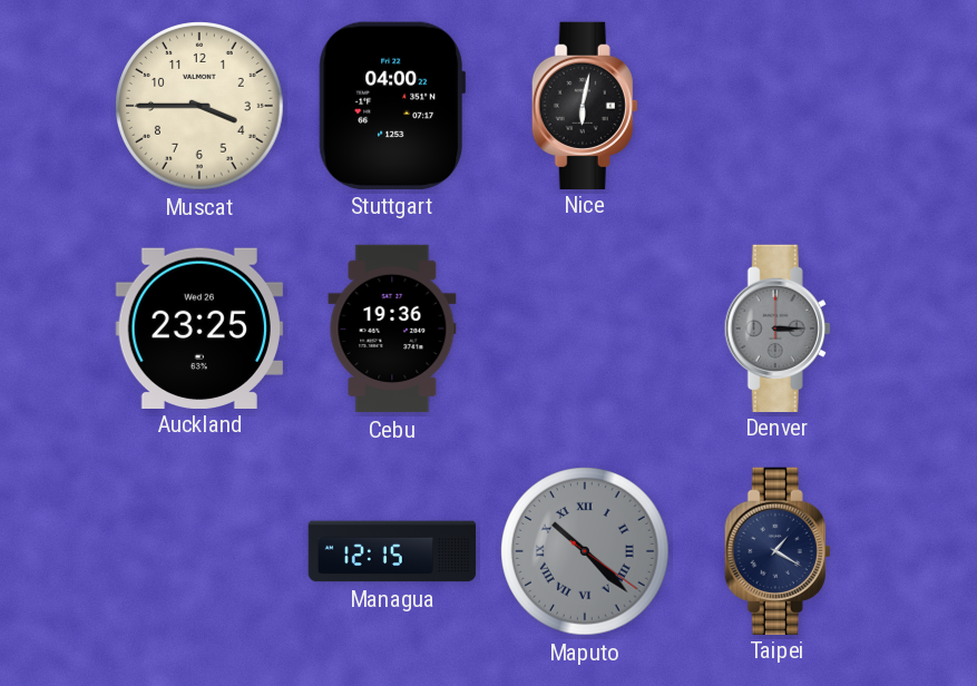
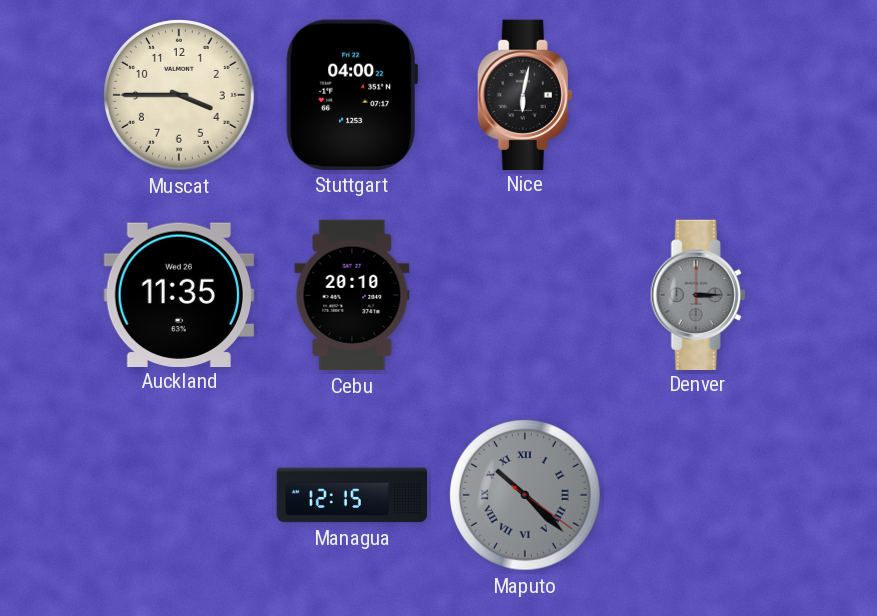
Auckland: 23:25 -> 11:35
Cebu: 19:36 -> 20:10
Taipei: 1:20 -> none
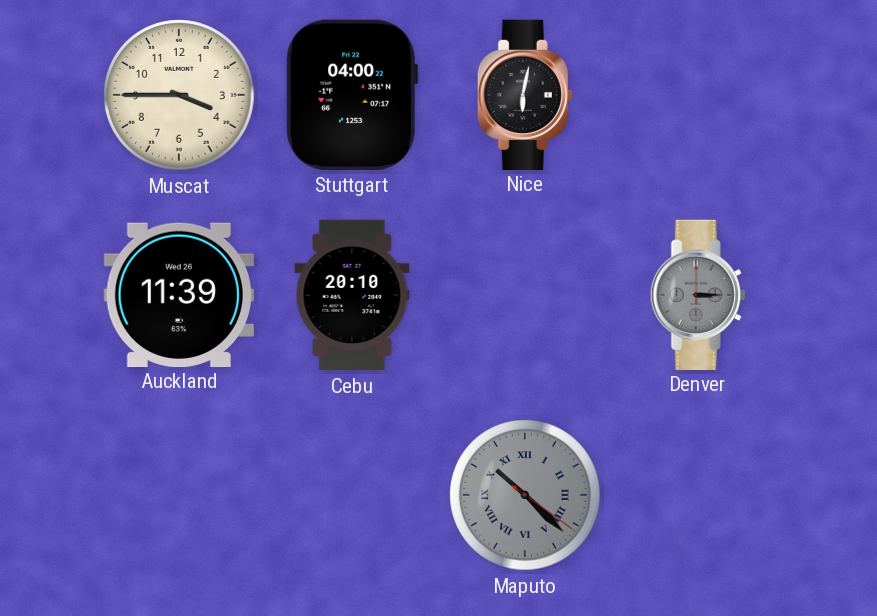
Auckland: 11:35 -> 11:39
Managua: 12:15 -> none
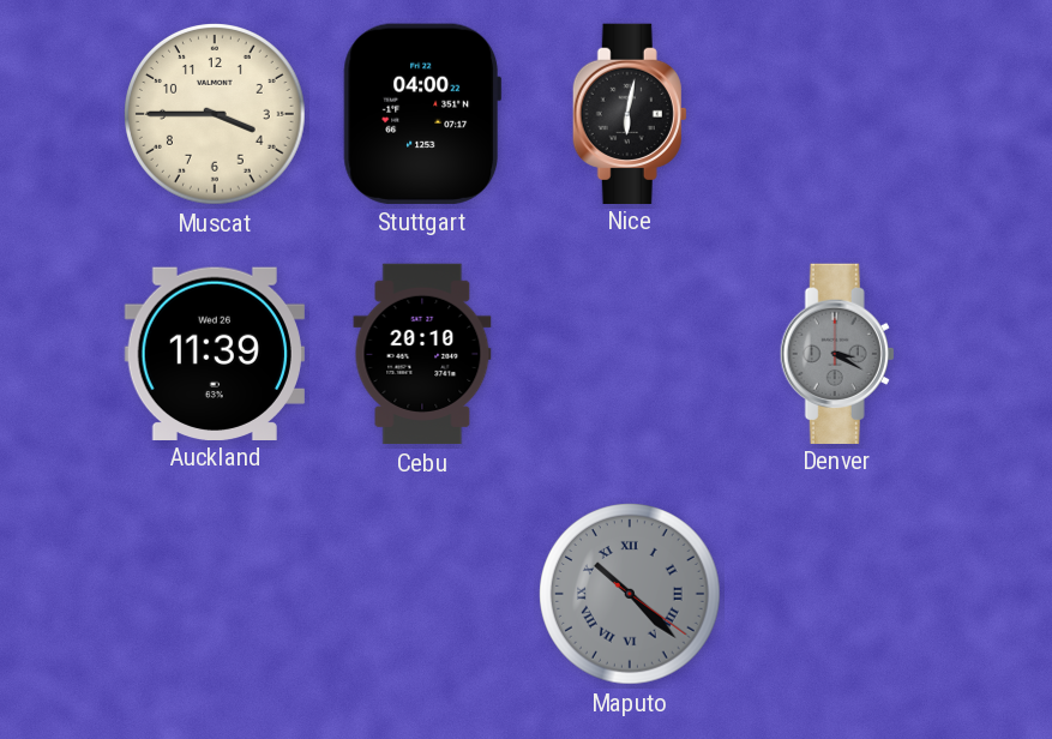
Denver: 3:15 -> 3:20
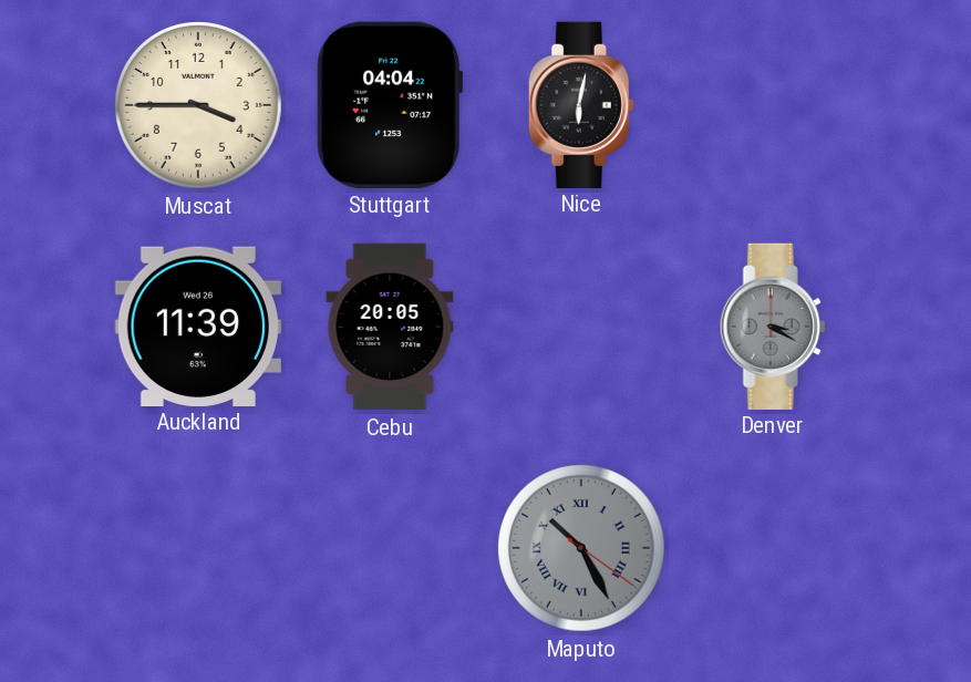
Stuttgart: 04:00 -> 04:04
Cebu: 20:10 -> 20:05
Maputo: 10:22 -> 10:25
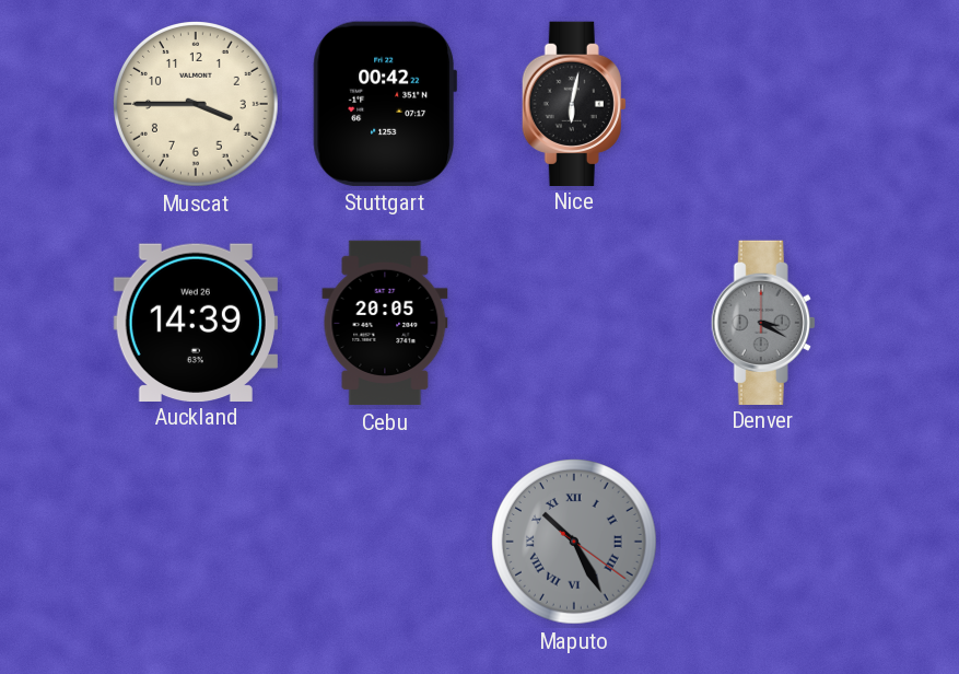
Stuttgart: 04:04 -> 00:42
Auckland: 11:39 -> 14:39
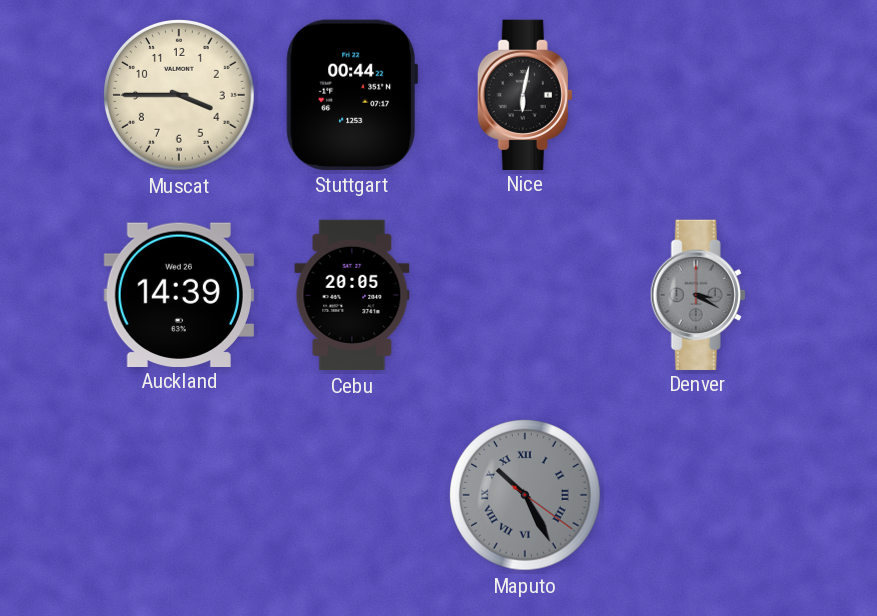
Stuttgart: 00:42 -> 00:44
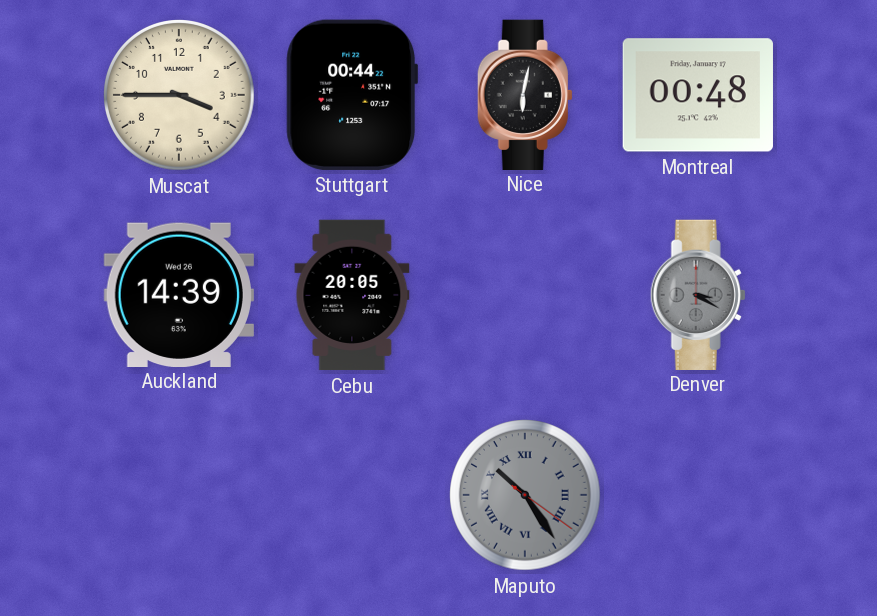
Montreal: none -> 00:48
Maputo: 10:25 -> 10:24
